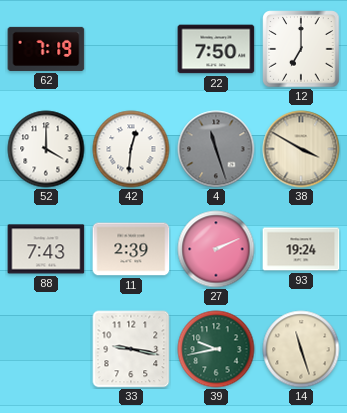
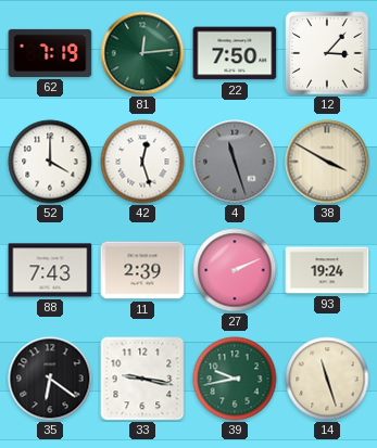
81: none -> 12:14
12: 7:00 -> 3:07
42: 12:31 -> 12:27
35: none -> 6:21
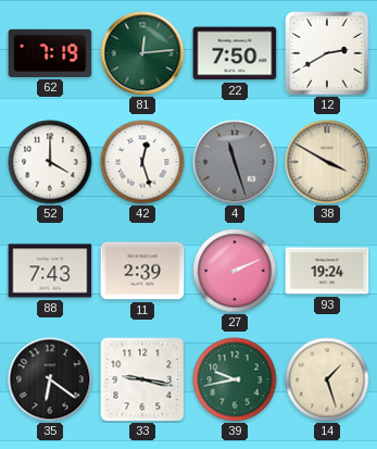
12: 3:07 -> 2:40
14: 11:27 -> 1:27
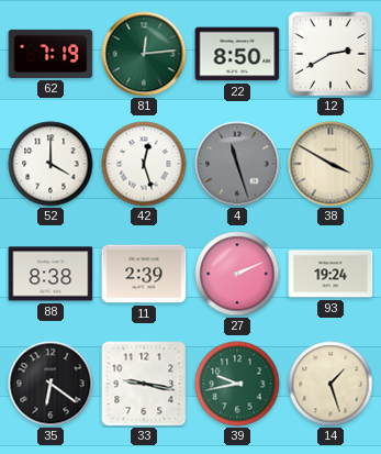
22: 7:50 -> 8:50
88: 7:43 -> 8:38
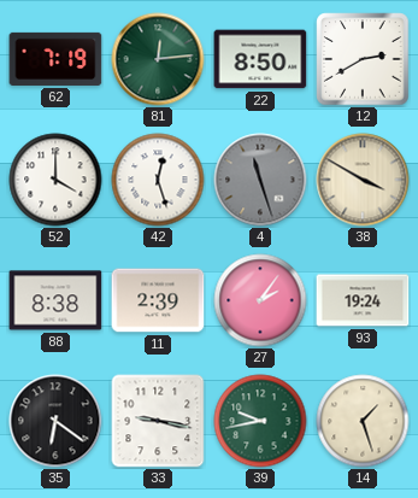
27: 2:11 -> 2:06
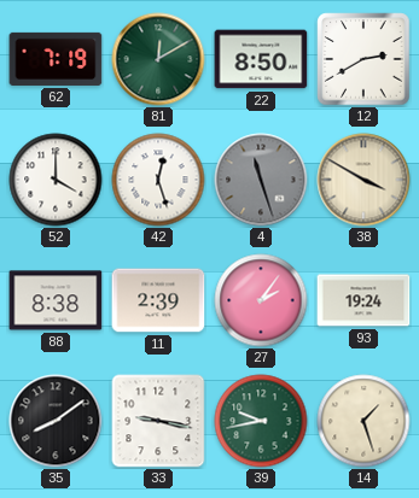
81: 12:14 -> 12:10
35: 6:21 -> 8:09
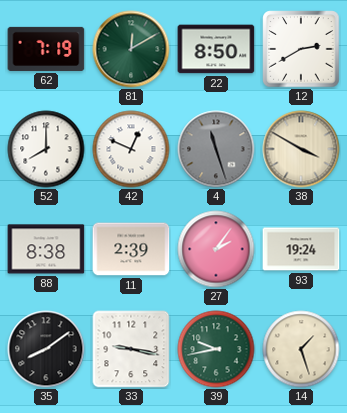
52: 4:00 -> 8:00
42: 12:27 -> 12:49
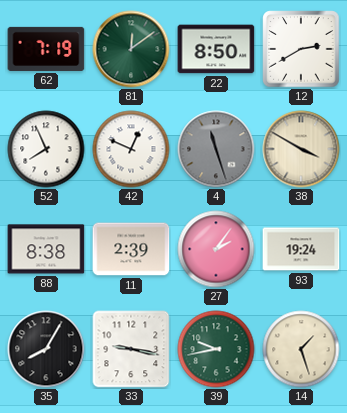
81: 12:10 -> 12:09
52: 8:00 -> 7:56
35: 8:09 -> 8:05
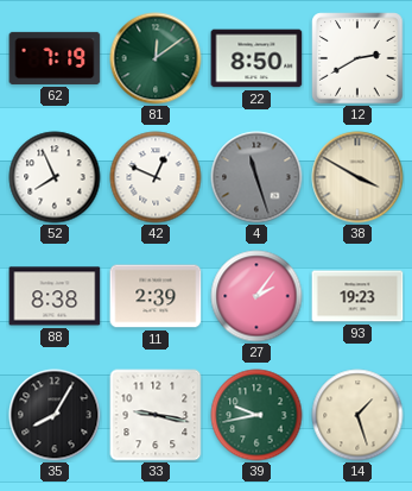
93: 19:24 -> 19:23
